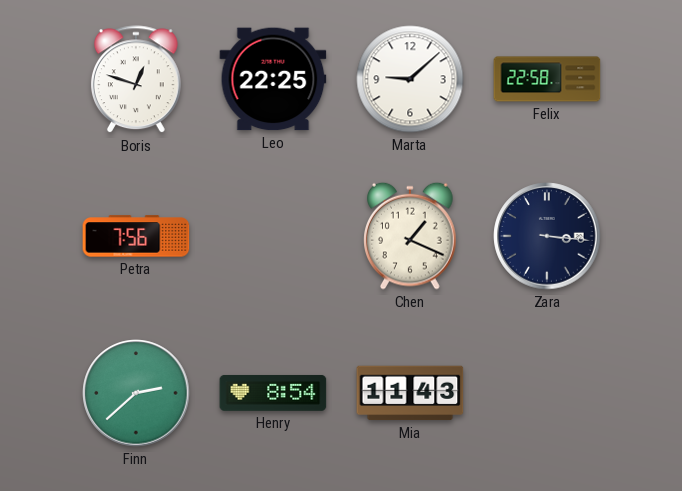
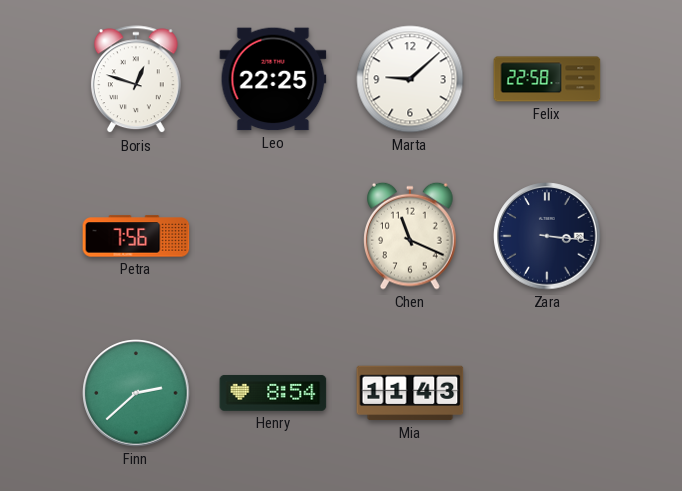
Chen: 1:19 -> 11:19
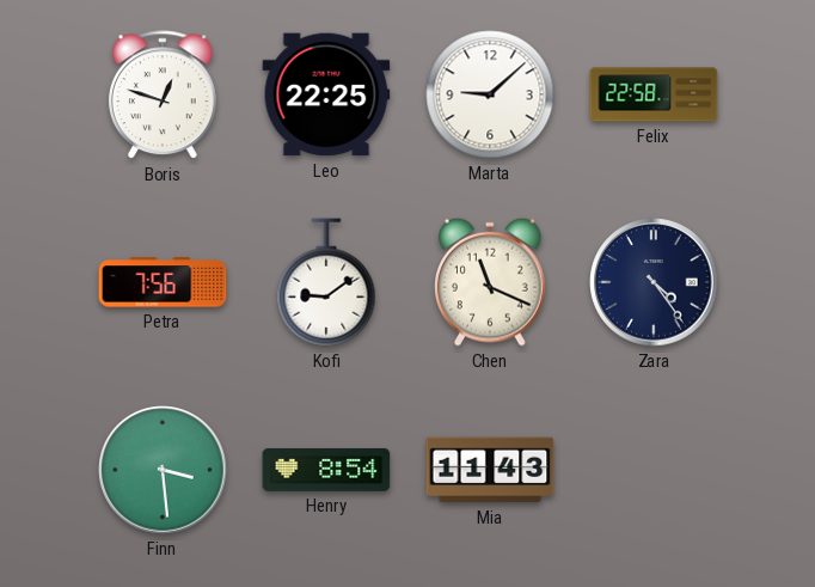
Kofi: none -> 9:09
Zara: 3:16 -> 4:24
Finn: 2:38 -> 3:29
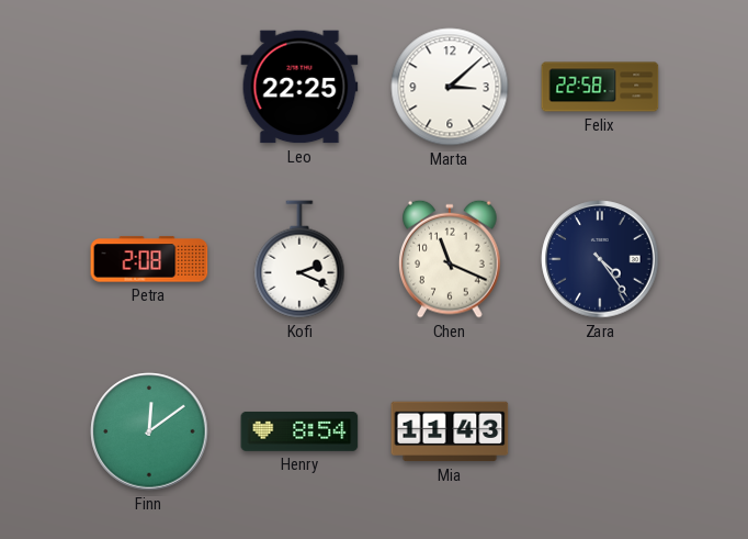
Boris: 12:48 -> none
Marta: 9:08 -> 3:08
Petra: 7:56 -> 2:08
Kofi: 9:09 -> 2:19
Finn: 3:29 -> 12:09
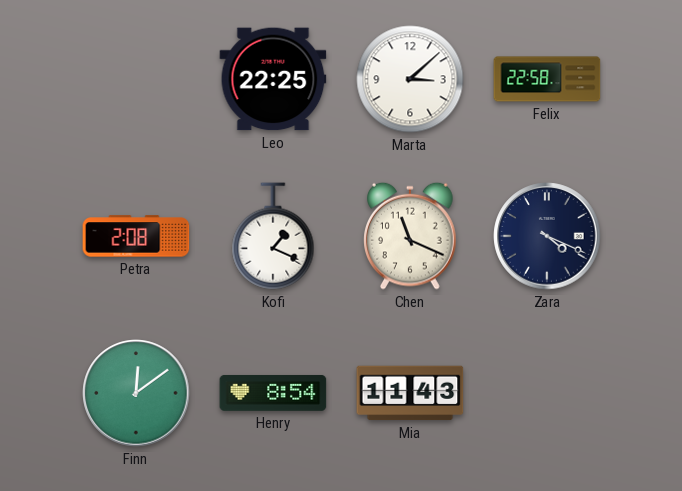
Kofi: 2:19 -> 1:19
Zara: 4:24 -> 4:19
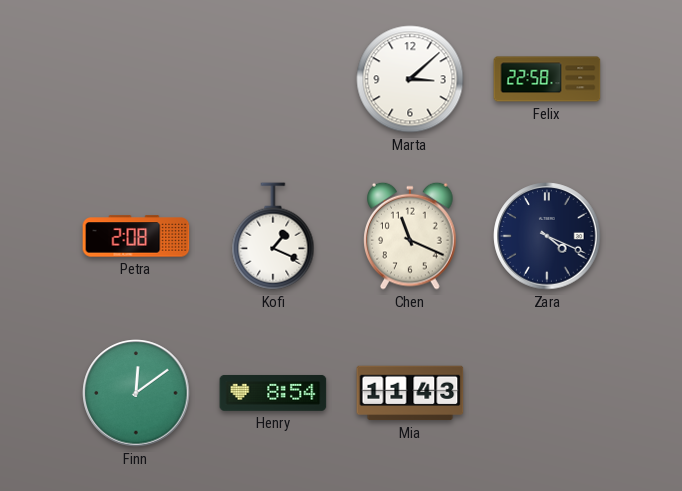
Leo: 22:25 -> none
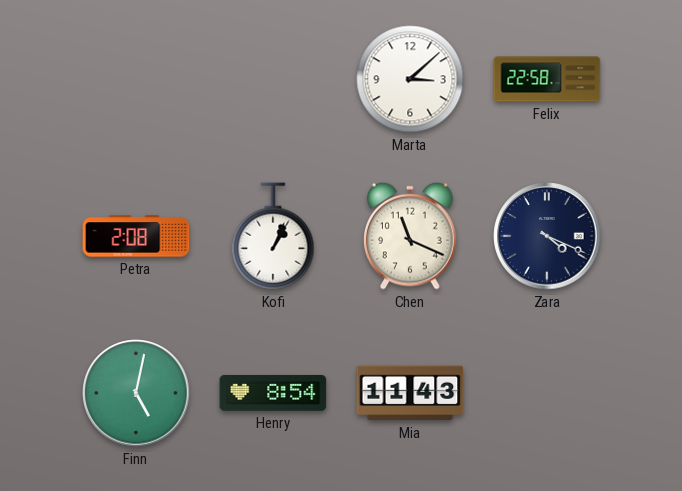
Kofi: 1:19 -> 1:04
Finn: 12:09 -> 5:02
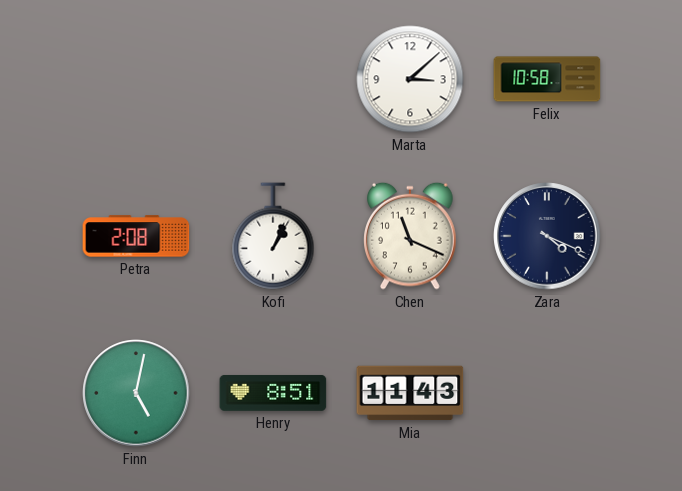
Felix: 22:58 -> 10:58
Henry: 8:54 -> 8:51
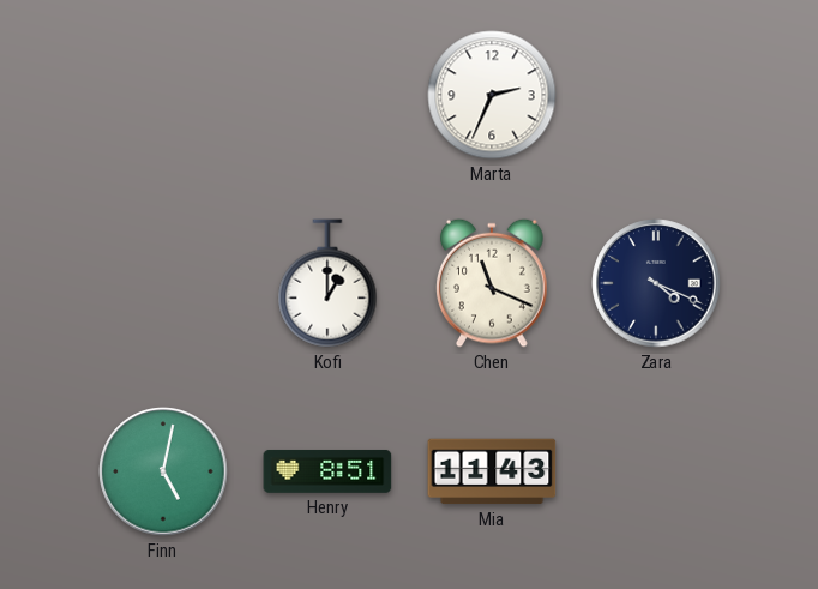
Marta: 3:08 -> 2:34
Felix: 10:58 -> none
Petra: 2:08 -> none
Kofi: 1:04 -> 1:00
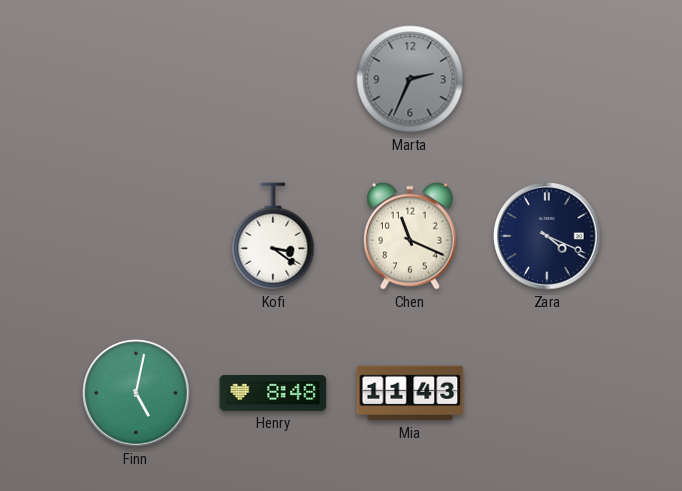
Marta dial: white -> grey
Kofi: 1:00 -> 3:21
Henry: 8:51 -> 8:48
